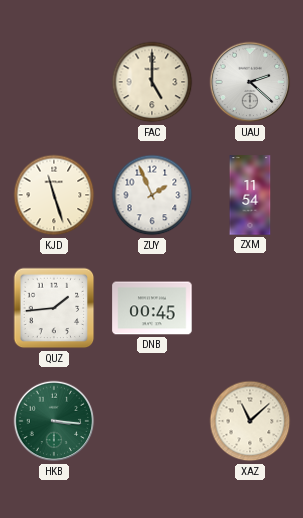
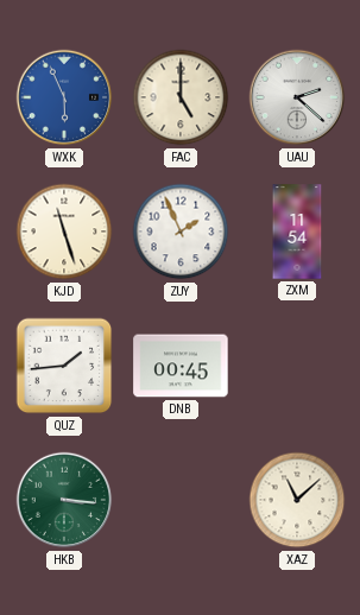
WXK: none -> 5:56
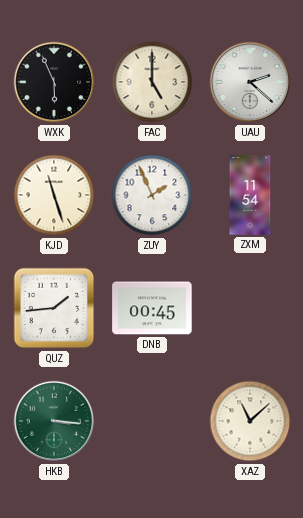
WXK dial: blue -> black
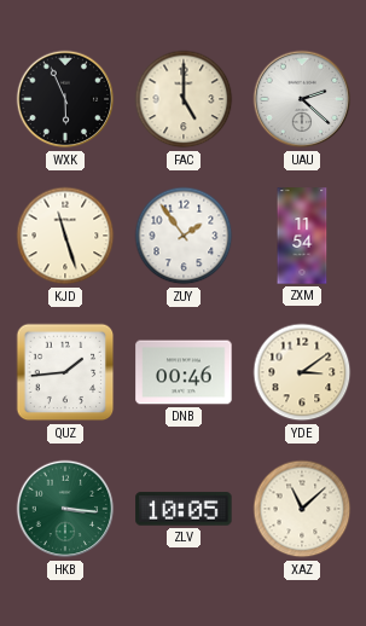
ZUY: 1:56 -> 1:54
DNB: 00:45 -> 00:46
YDE: none -> 3:09
ZLV: none -> 10:05
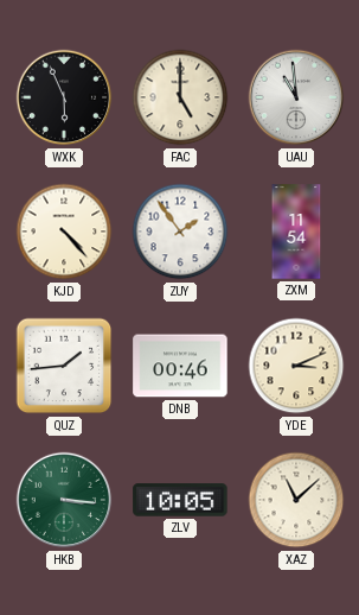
UAU: 2:22 -> 10:59
KJD: 11:27 -> 4:23
YDE: 3:09 -> 3:11
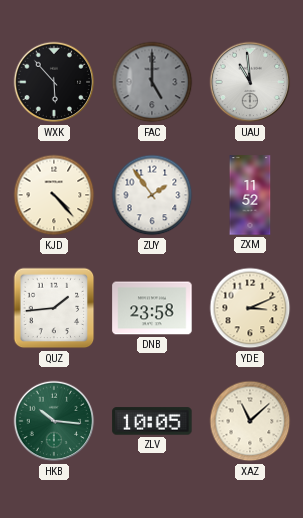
WXK: 5:56 -> 5:53
FAC dial: cream -> grey
ZXM: 11:54 -> 11:52
DNB: 00:46 -> 23:58
HKB: 3:16 -> 10:16
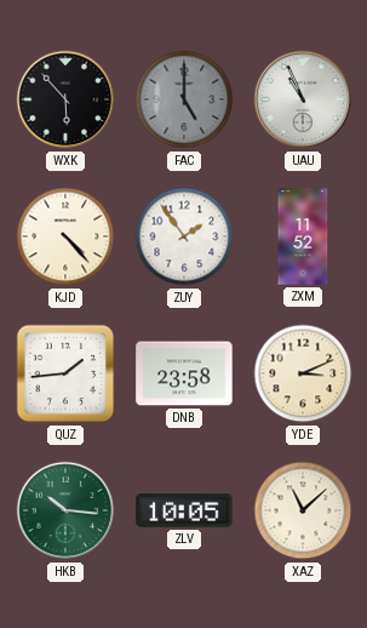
UAU: 10:59 -> 10:56
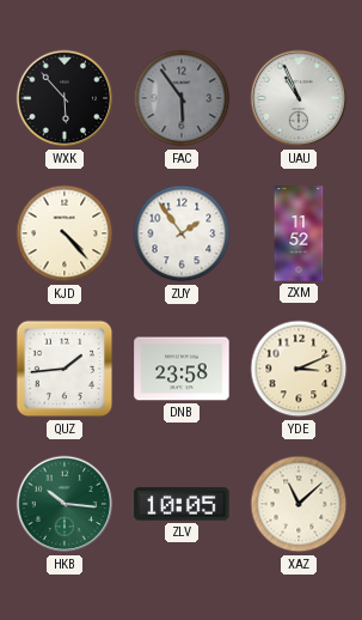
FAC: 5:00 -> 5:54
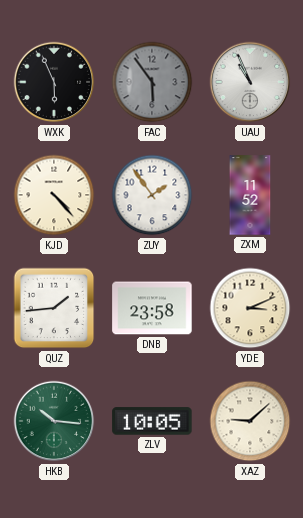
WXK: 5:53 -> 5:56
XAZ: 11:08 -> 9:08
